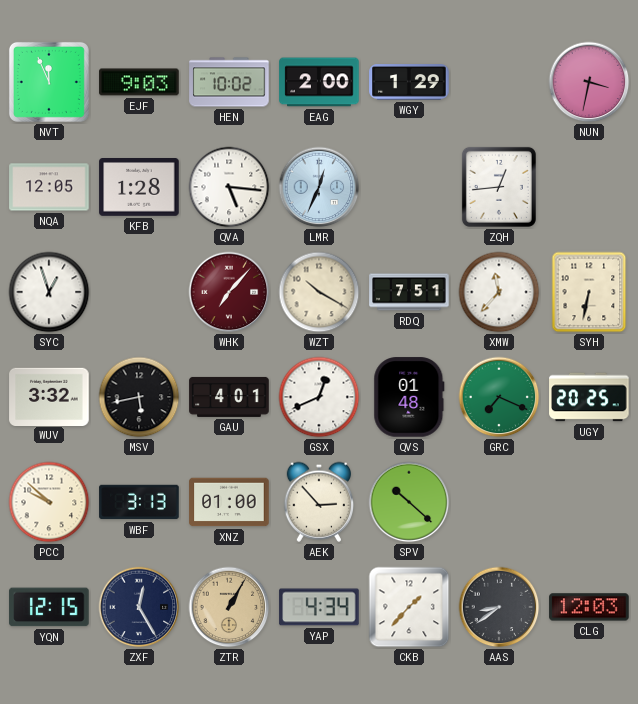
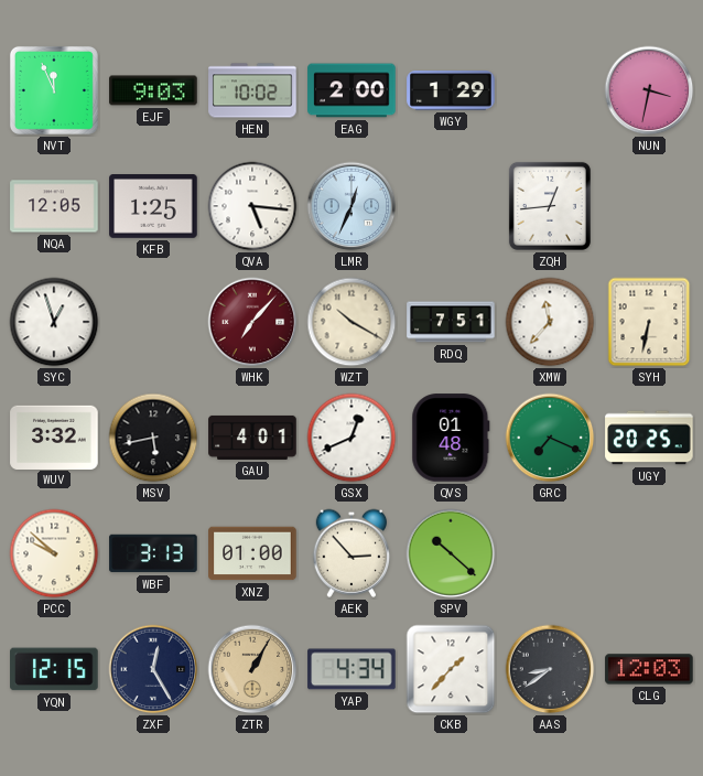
KFB: 1:28 -> 1:25
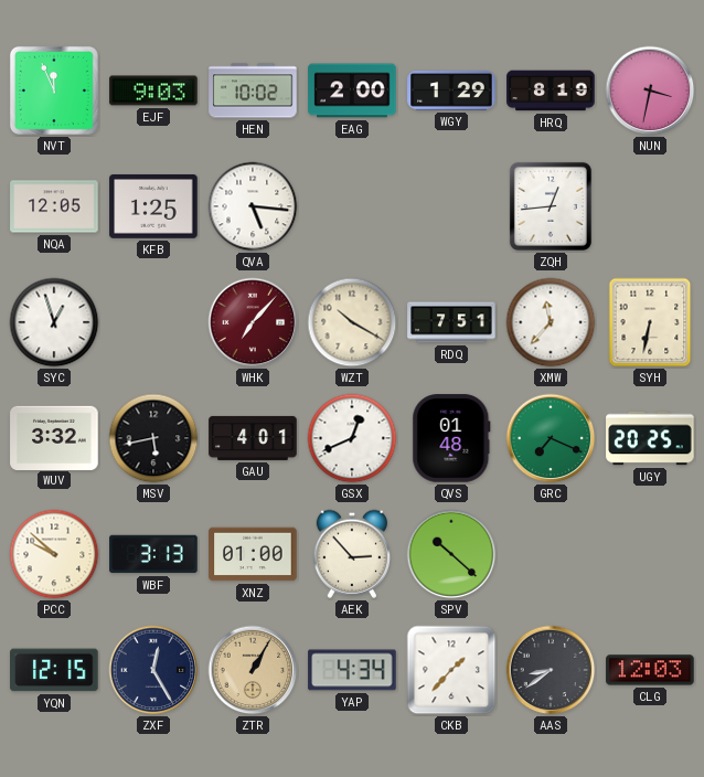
HRQ: none -> 8:19
LMR: 12:34 -> none
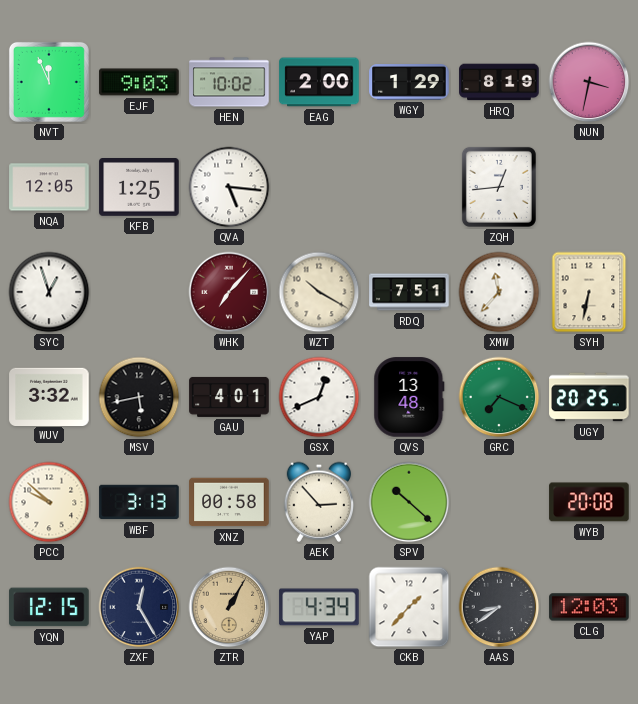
QVS: 01:48 -> 13:48
XNZ: 01:00 -> 00:58
WYB: none -> 20:08
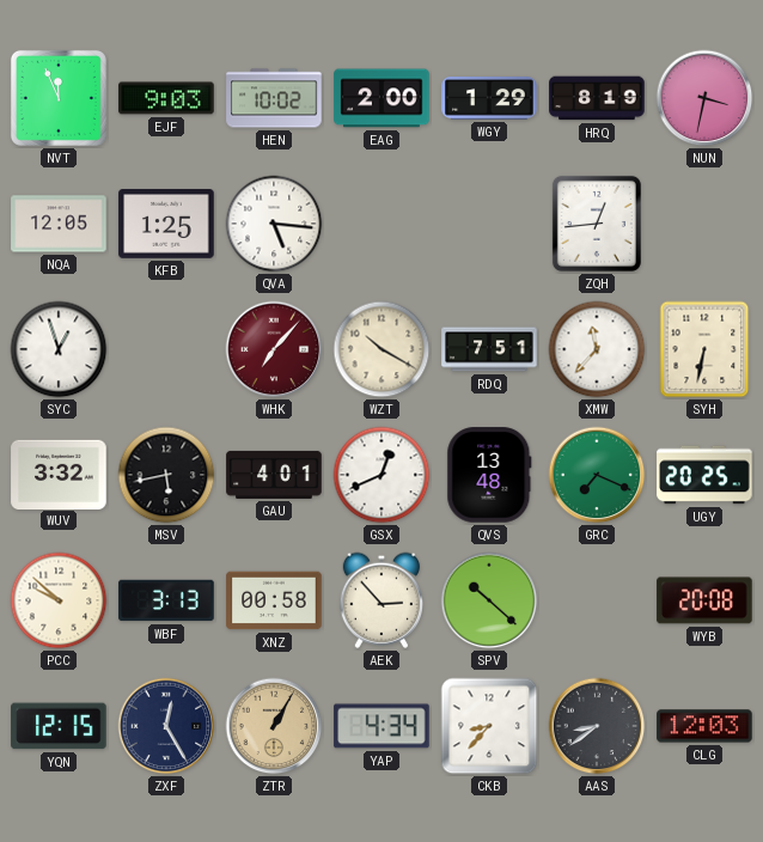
CKB: 1:37 -> 8:37
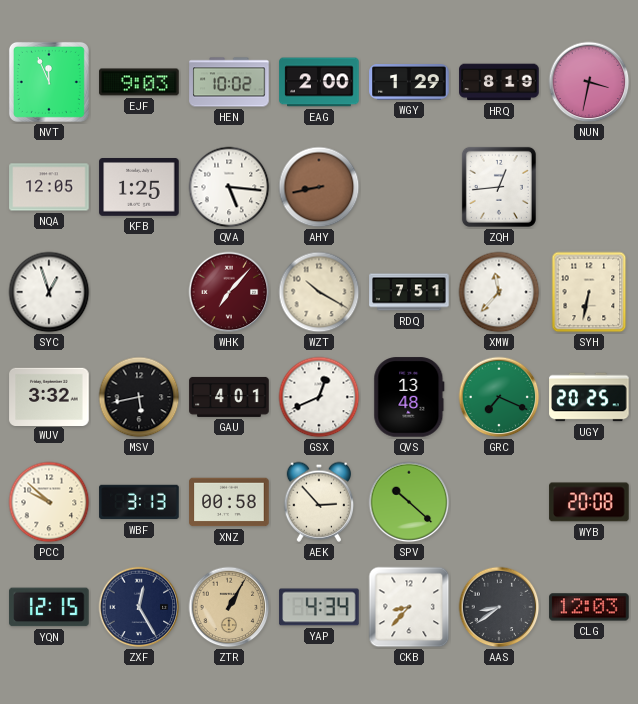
AHY: none -> 8:43
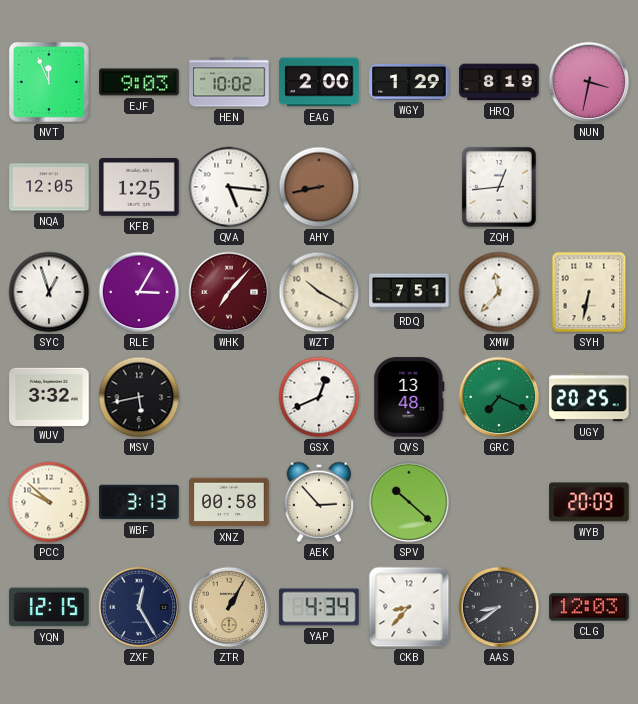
RLE: none -> 3:05
GAU: 4:01 -> none
WYB: 20:08 -> 20:09
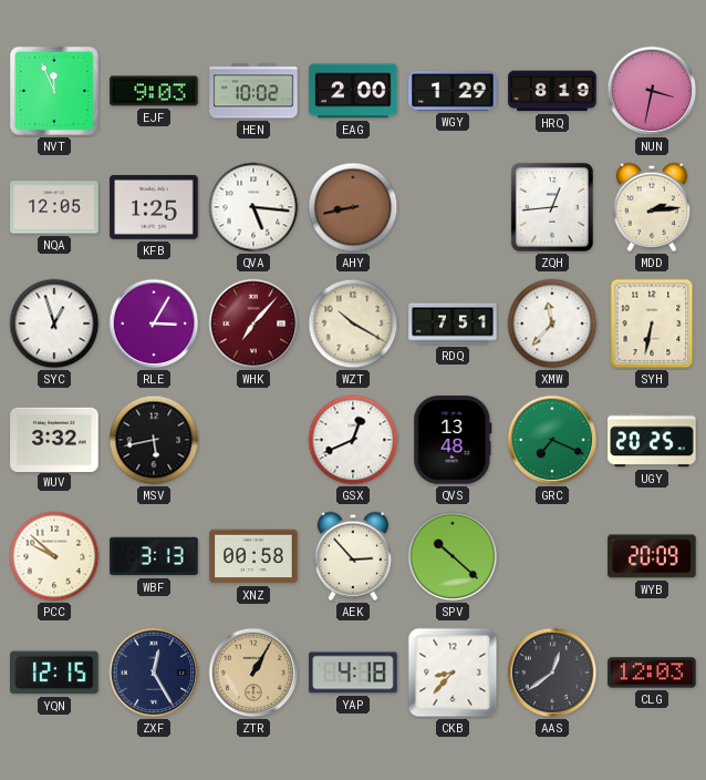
MDD: none -> 2:14
YAP: 4:34 -> 4:18
AAS: 8:39 -> 12:39
